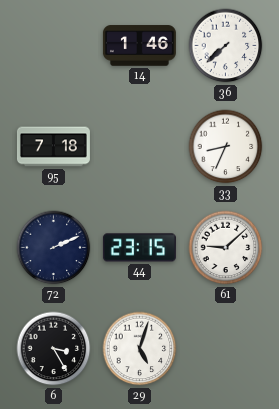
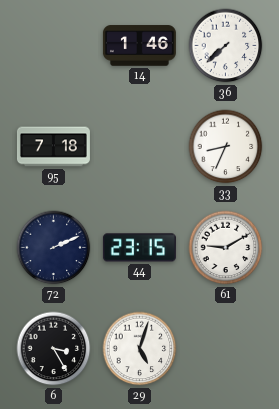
61: 9:08 -> 9:10
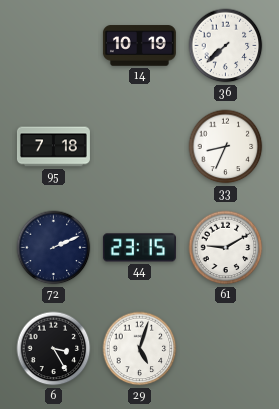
14: 1:46 -> 10:19
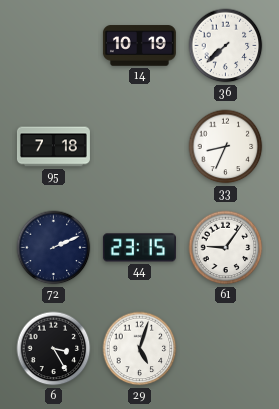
61: 9:10 -> 9:06
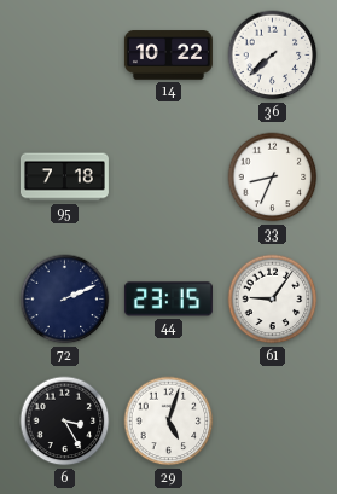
14: 10:19 -> 10:22
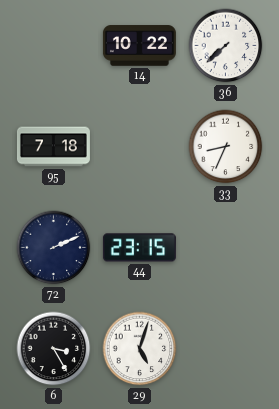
61: 9:06 -> none
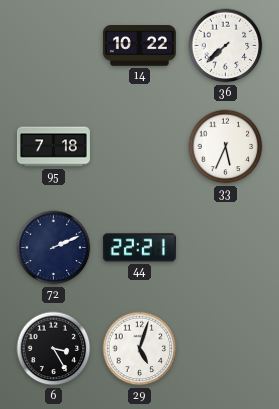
33: 8:34 -> 5:34
44: 23:15 -> 22:21
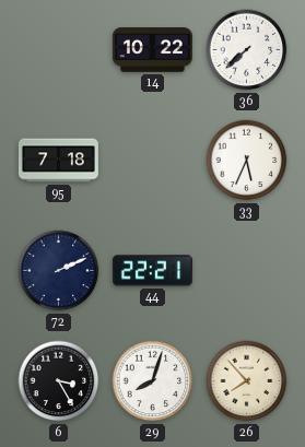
29: 5:03 -> 8:03
26: none -> 7:53
